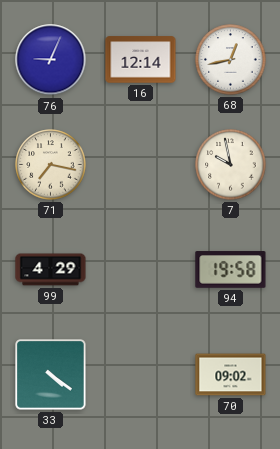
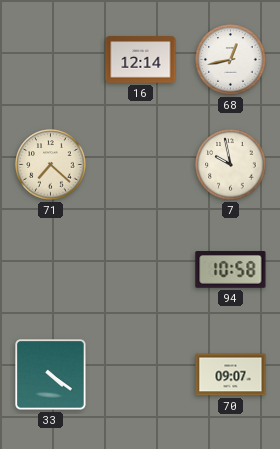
76: 9:04 -> none
71: 7:17 -> 7:22
99: 4:29 -> none
94: 19:58 -> 10:58
70: 09:02 -> 09:07
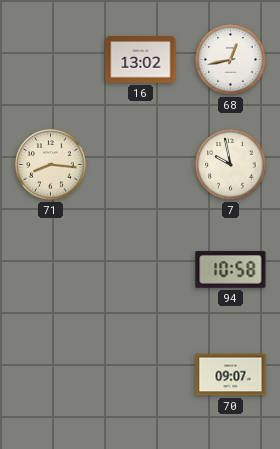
16: 12:14 -> 13:02
71: 7:22 -> 8:16
33: 4:21 -> none
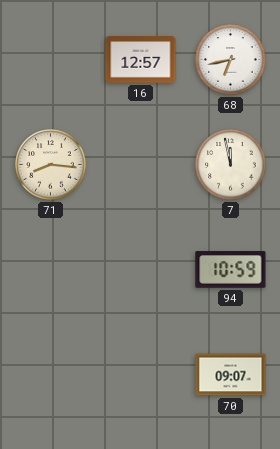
16: 13:02 -> 12:57
68: 12:43 -> 6:43
7: 9:58 -> 11:58
94: 10:58 -> 10:59
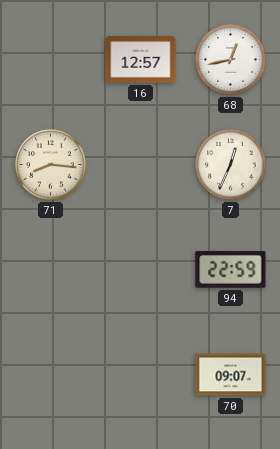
68: 6:43 -> 12:43
7: 11:58 -> 12:34
94: 10:59 -> 22:59
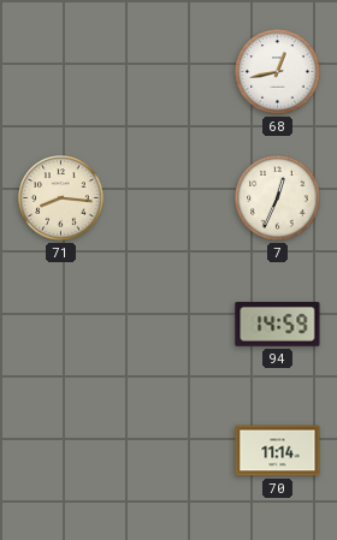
16: 12:57 -> none
94: 22:59 -> 14:59
70: 09:07 -> 11:14
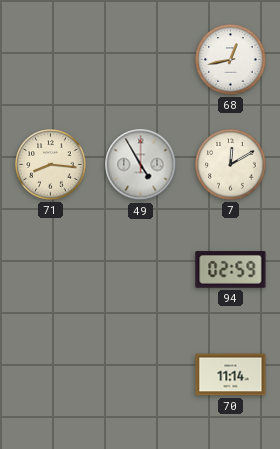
49: none -> 4:55
7: 12:34 -> 12:10
94: 14:59 -> 02:59
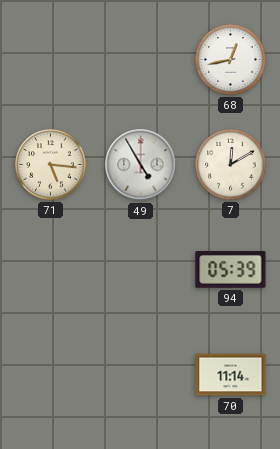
71: 8:16 -> 5:16
94: 02:59 -> 05:39
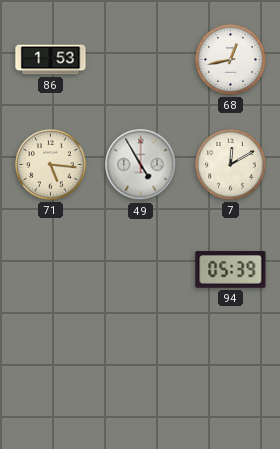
86: none -> 1:53
70: 11:14 -> none
